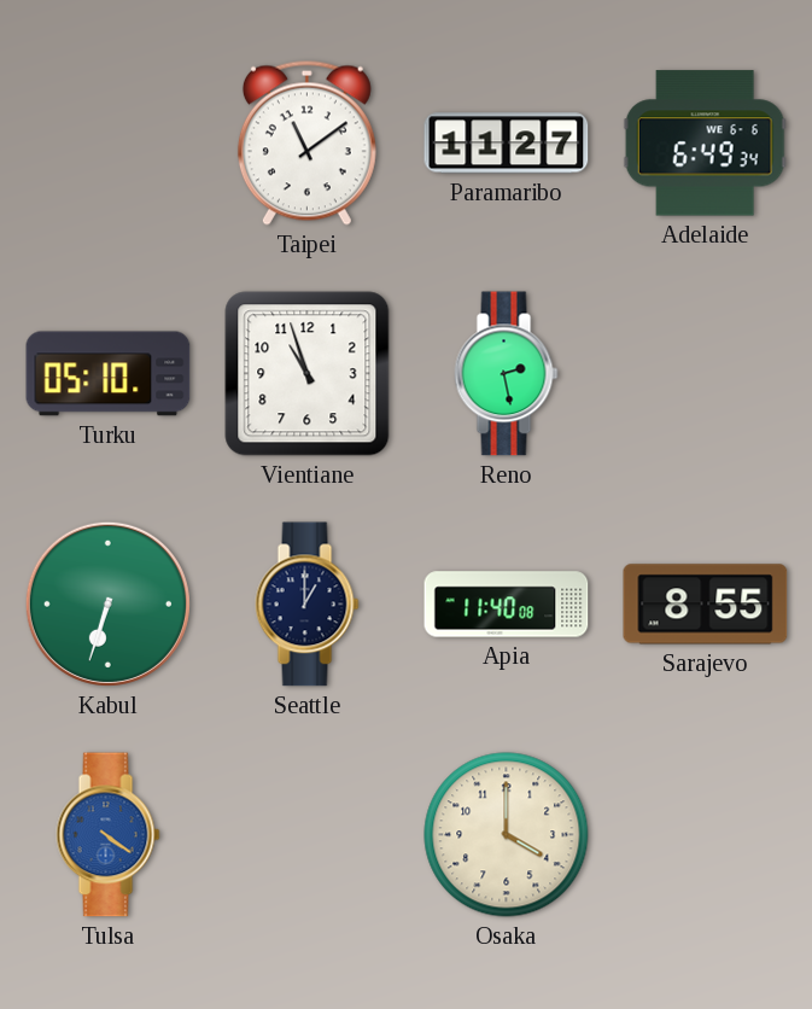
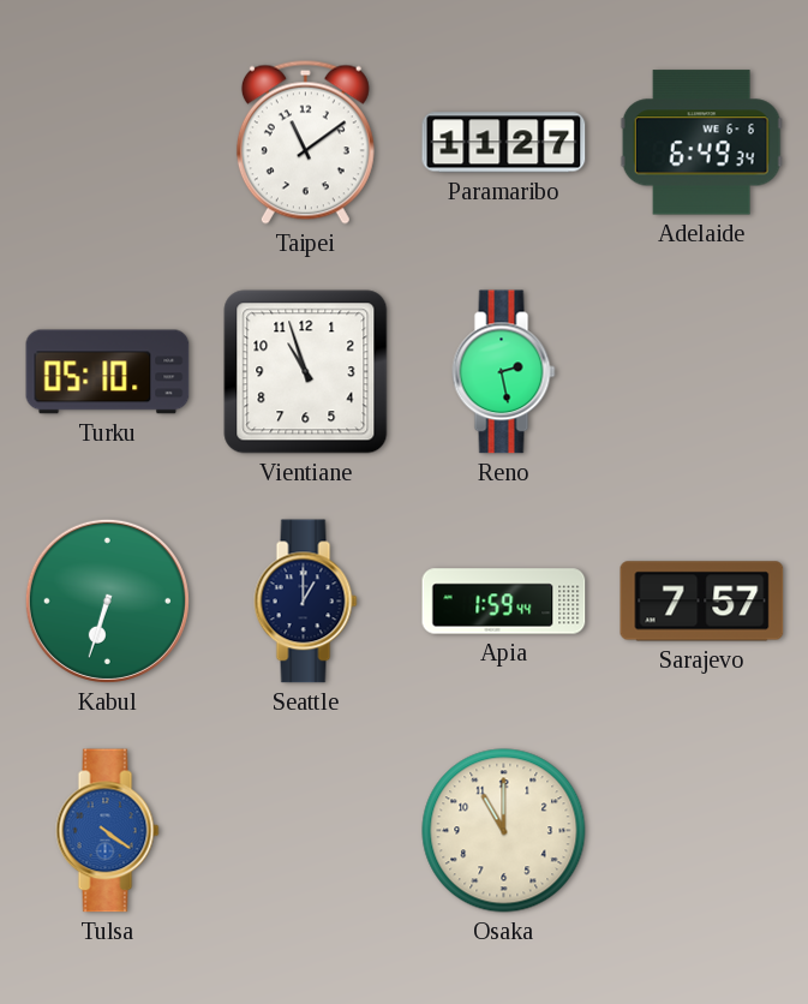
Apia: 11:40 -> 1:59
Sarajevo: 8:55 -> 7:57
Osaka: 4:00 -> 11:00
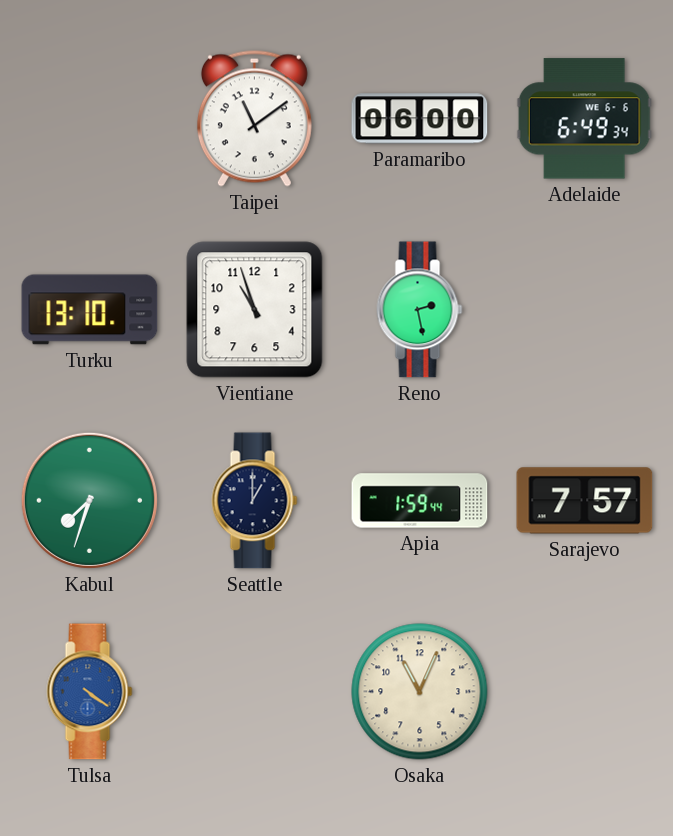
Paramaribo: 11:27 -> 06:00
Turku: 05:10 -> 13:10
Kabul: 6:33 -> 7:33
Osaka: 11:00 -> 11:04
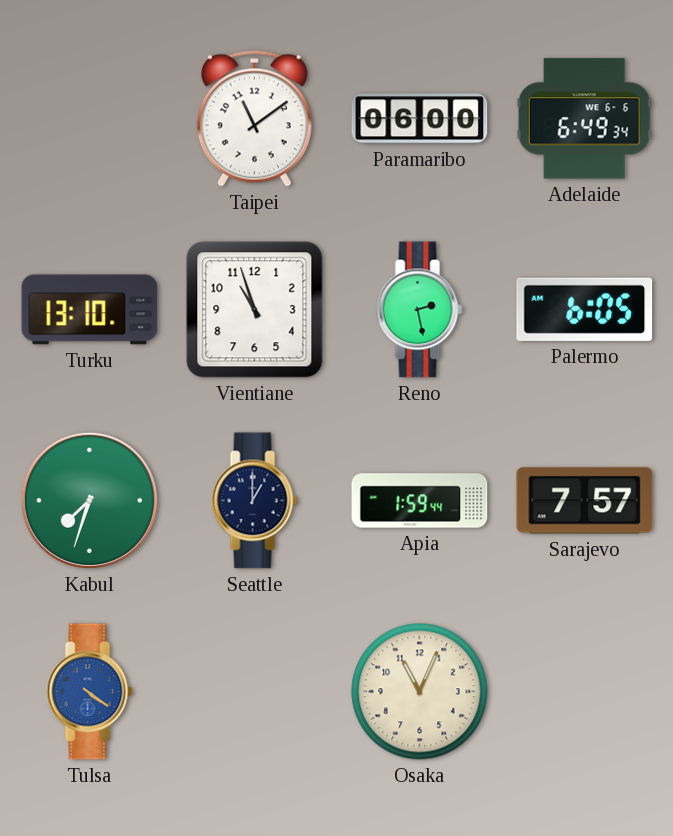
Palermo: none -> 6:05
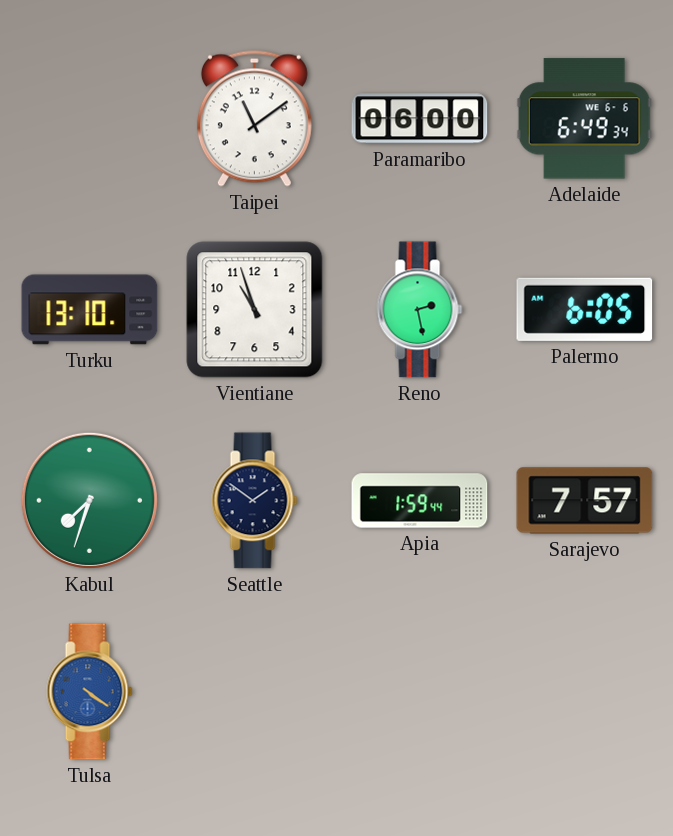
Seattle: 1:00 -> 1:51
Osaka: 11:04 -> none
